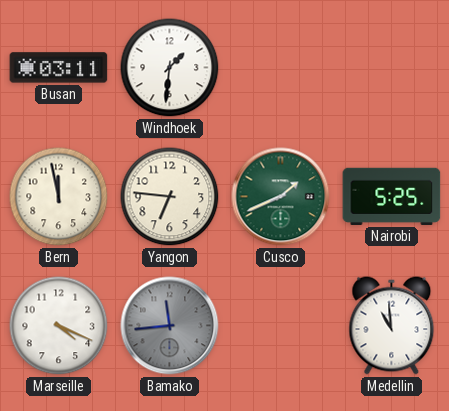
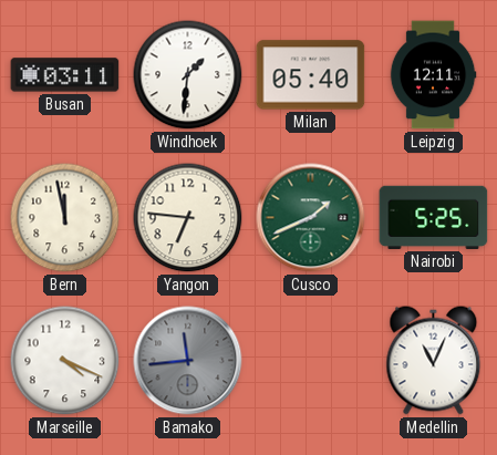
Milan: none -> 05:40
Leipzig: none -> 12:11
Medellin: 10:59 -> 11:04
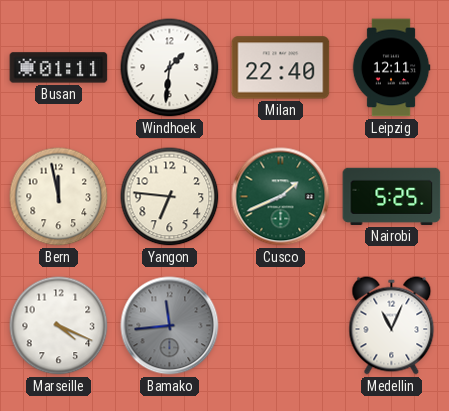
Busan: 03:11 -> 01:11
Milan: 05:40 -> 22:40
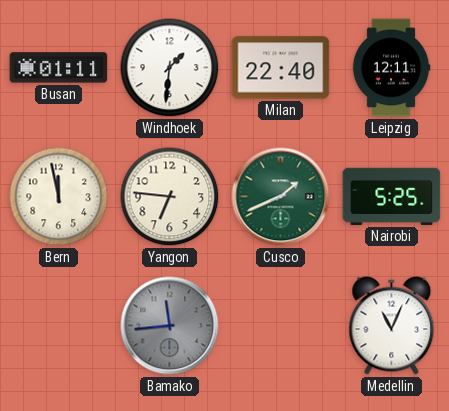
Marseille: 4:19 -> none
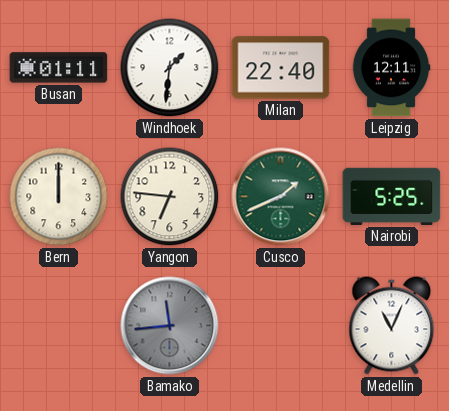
Bern: 11:58 -> 12:00
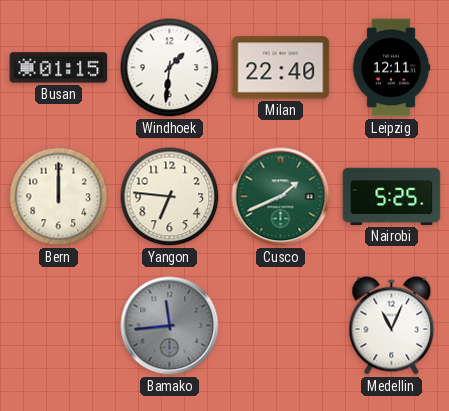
Busan: 01:11 -> 01:15
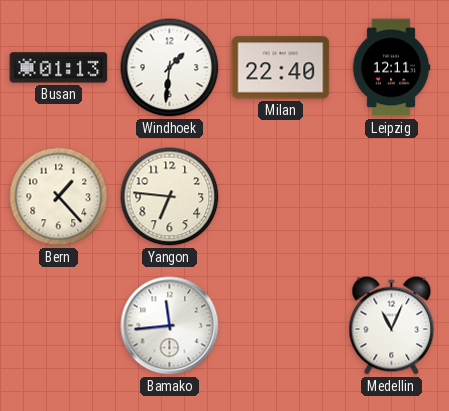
Busan: 01:15 -> 01:13
Bern: 12:00 -> 1:23
Cusco: 1:41 -> none
Nairobi: 5:25 -> none
Bamako dial: grey -> white
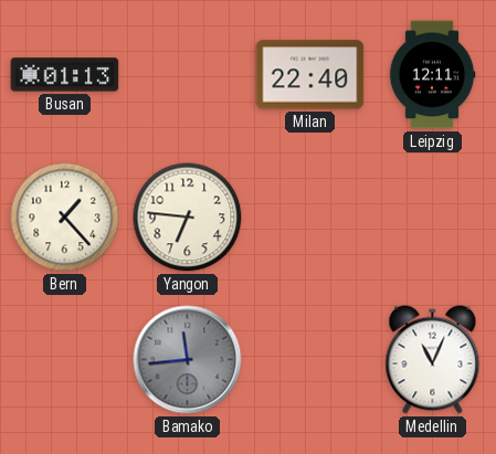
Windhoek: 1:31 -> none
Bamako dial: white -> grey
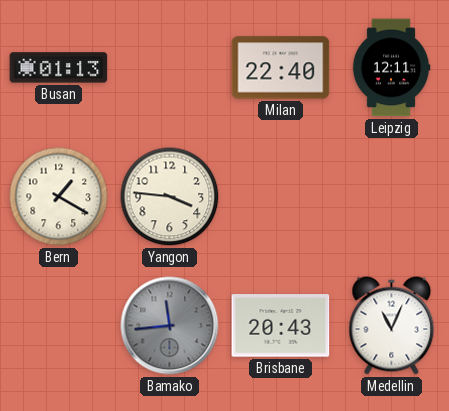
Bern: 1:23 -> 1:20
Yangon: 6:46 -> 3:46
Brisbane: none -> 20:43
